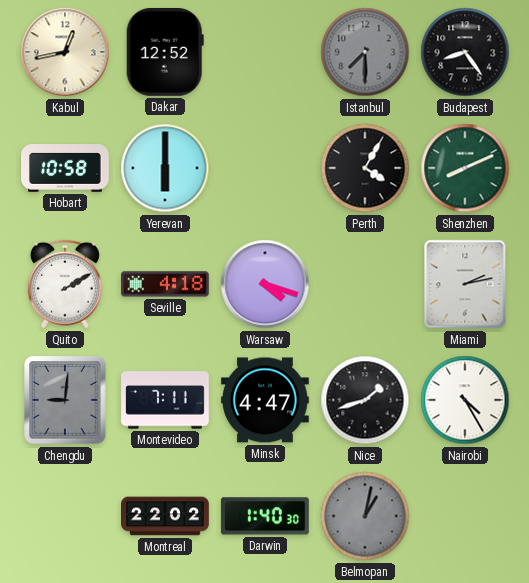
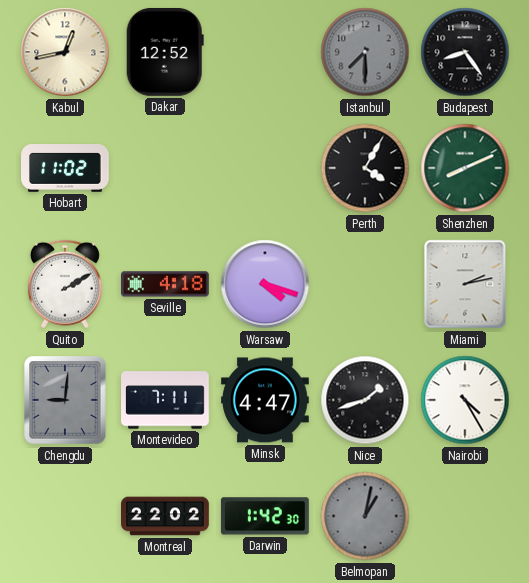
Hobart: 10:58 -> 11:02
Yerevan: 6:00 -> none
Darwin: 1:40 -> 1:42
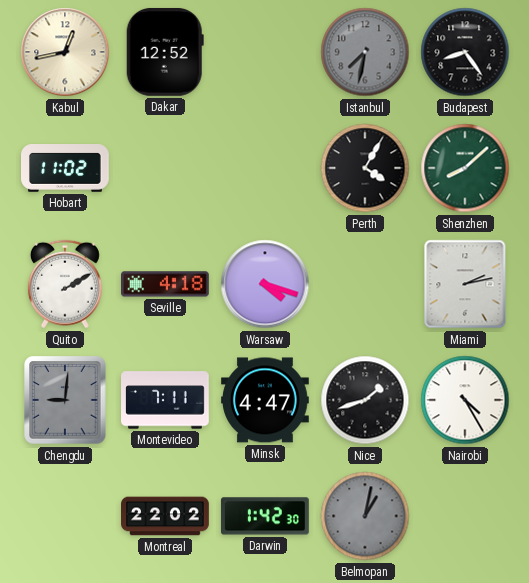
Istanbul: 7:30 -> 7:32
Shenzhen: 8:11 -> 8:08
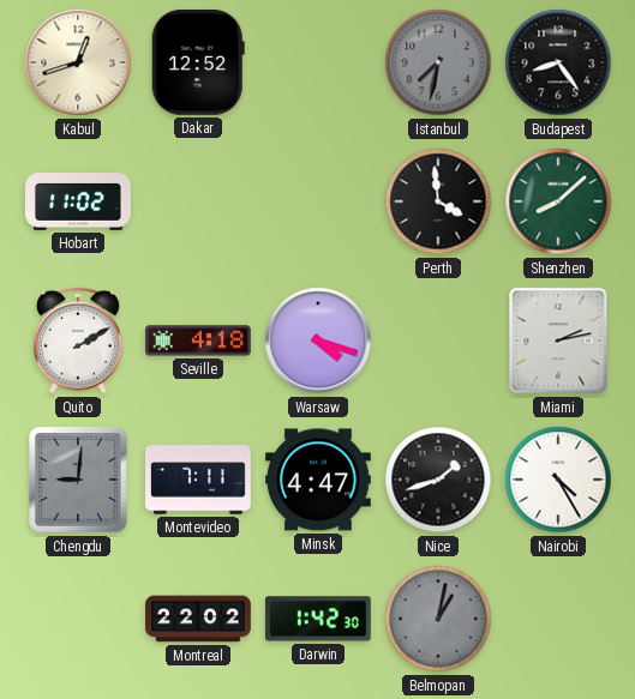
Kabul: 12:43 -> 12:42
Perth: 4:05 -> 3:59
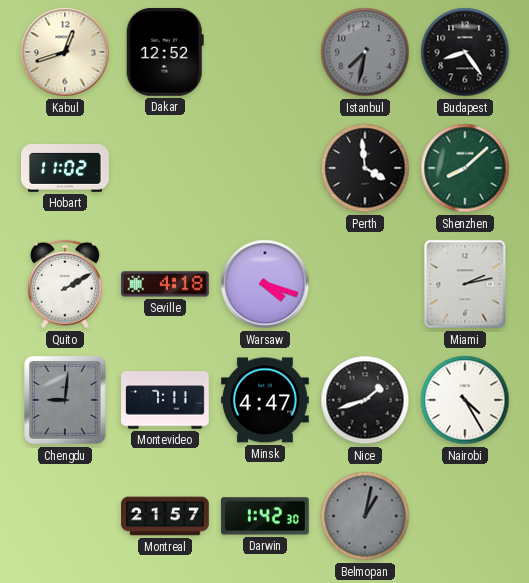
Montreal: 22:02 -> 21:57
